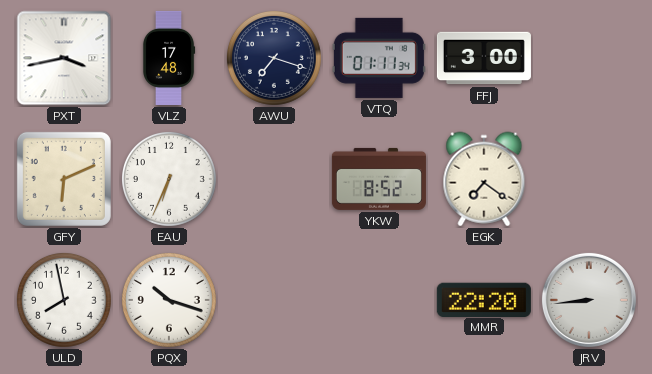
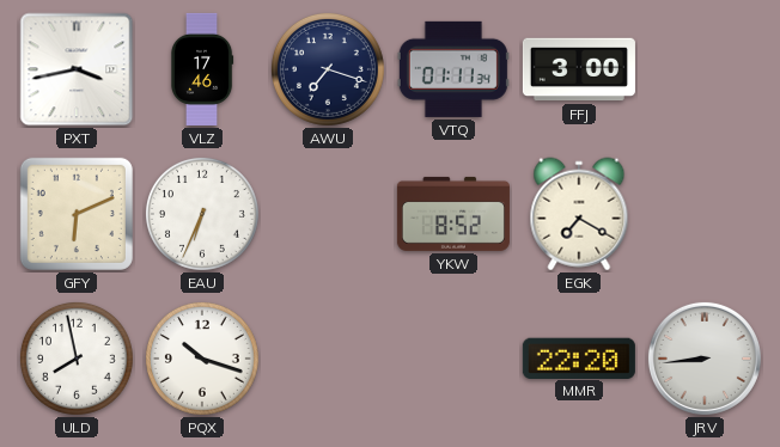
VLZ: 17:48 -> 17:46
EGK: 7:21 -> 7:20
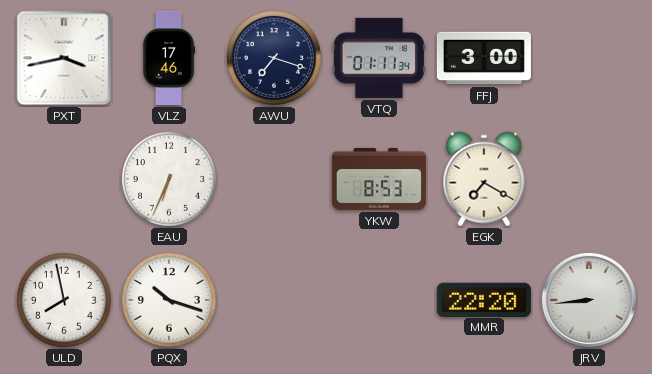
GFY: 6:11 -> none
YKW: 8:52 -> 8:53
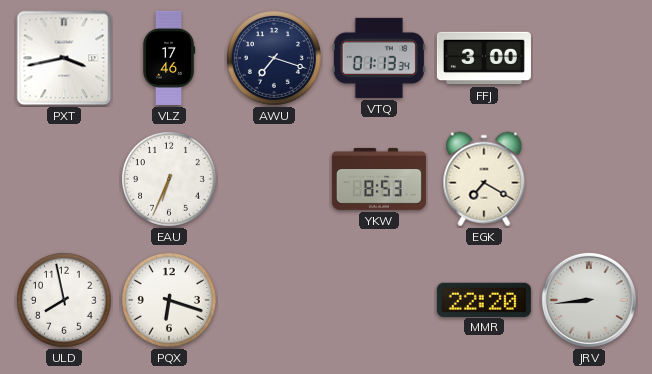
VTQ: 01:11 -> 01:13
PQX: 10:18 -> 6:18
